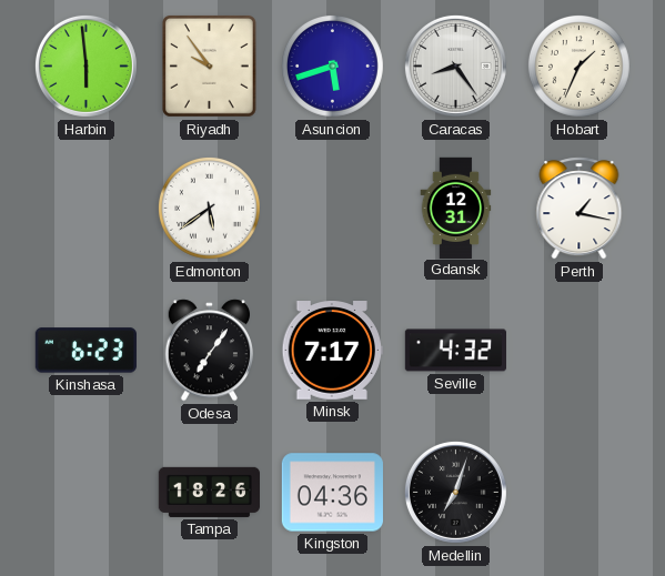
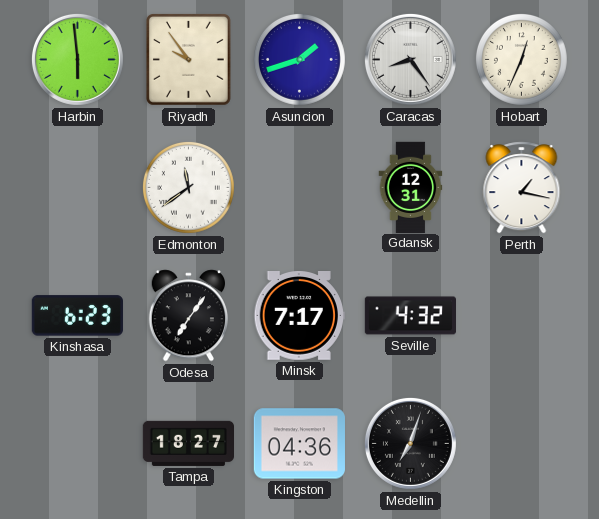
Asuncion: 5:42 -> 1:42
Hobart: 1:34 -> 12:34
Edmonton: 5:39 -> 11:39
Tampa: 18:26 -> 18:27
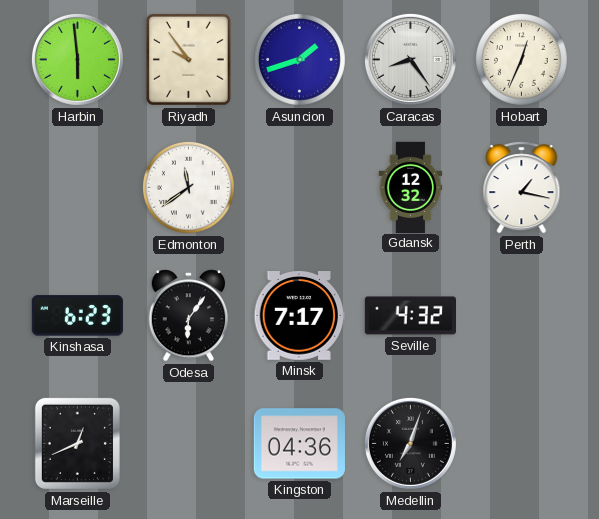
Gdansk: 12:31 -> 12:32
Odesa: 7:06 -> 6:06
Marseille: none -> 12:41
Tampa: 18:27 -> none
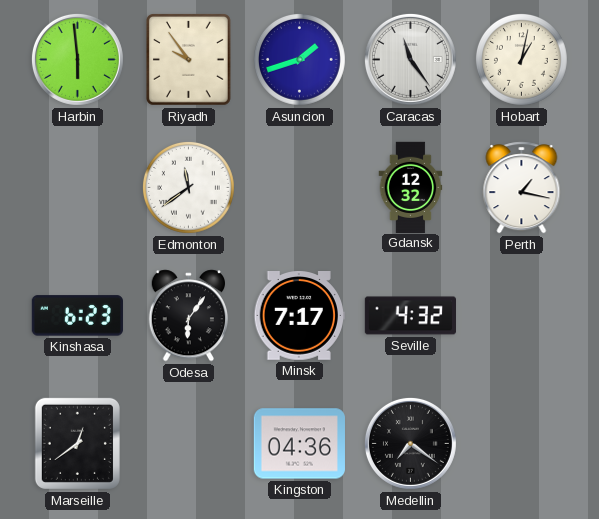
Caracas: 8:24 -> 11:24
Hobart: 12:34 -> 1:02
Marseille: 12:41 -> 12:39
Medellin: 7:03 -> 7:21
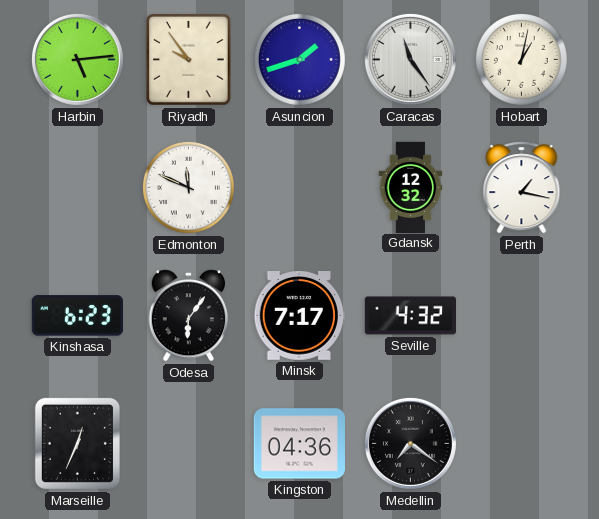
Harbin: 5:59 -> 5:14
Edmonton: 11:39 -> 11:49
Marseille: 12:39 -> 12:34
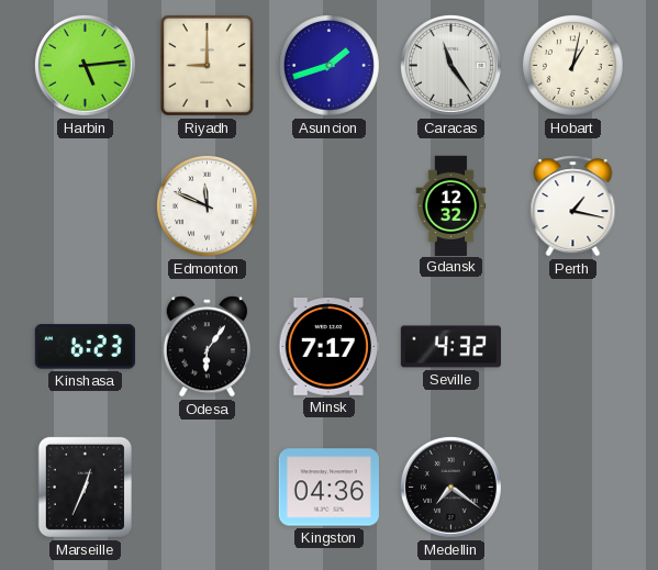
Riyadh: 9:54 -> 9:00
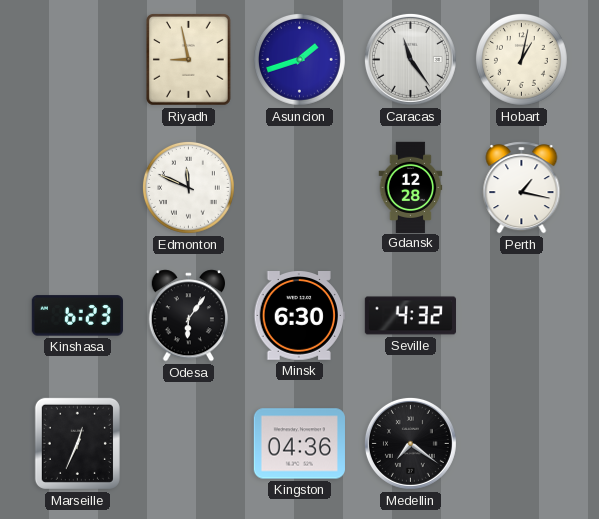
Harbin: 5:14 -> none
Riyadh: 9:00 -> 8:58
Gdansk: 12:32 -> 12:28
Minsk: 7:17 -> 6:30
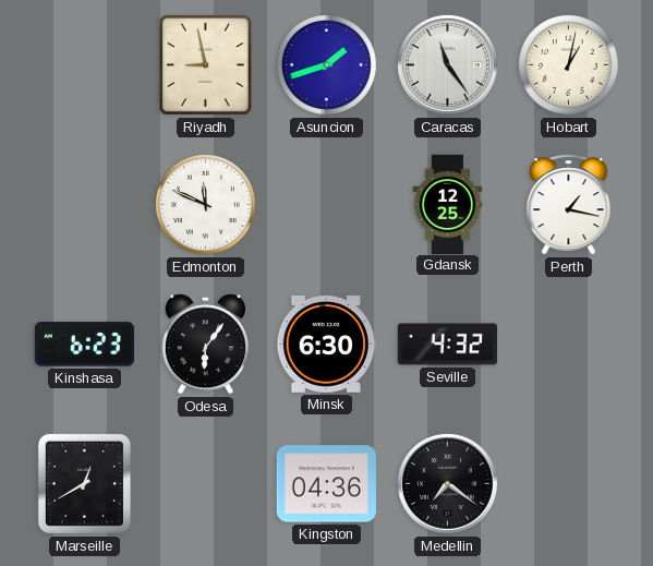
Gdansk: 12:28 -> 12:25
Marseille: 12:34 -> 12:40
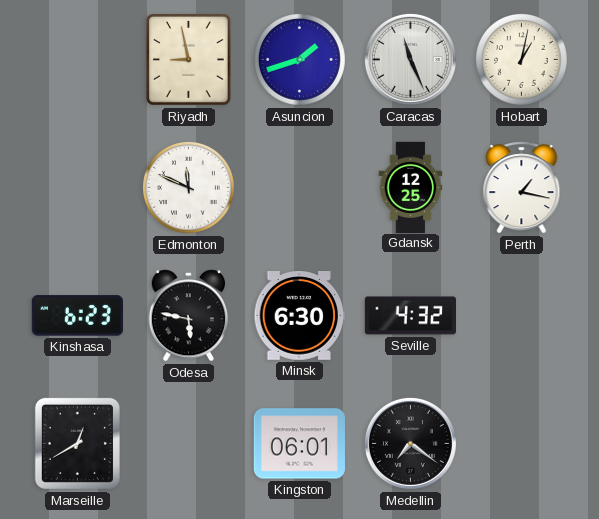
Caracas: 11:24 -> 11:26
Odesa: 6:06 -> 5:47
Kingston: 04:36 -> 06:01
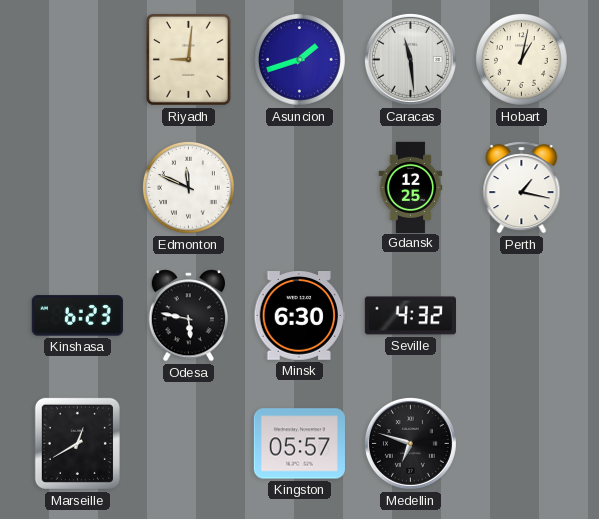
Riyadh: 8:58 -> 9:01
Caracas: 11:26 -> 11:29
Kingston: 06:01 -> 05:57
Medellin: 7:21 -> 6:48
